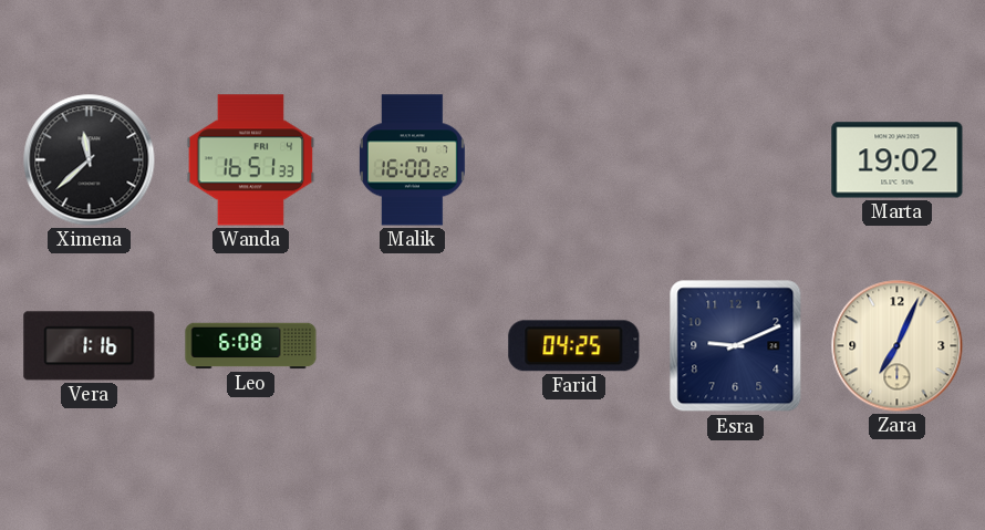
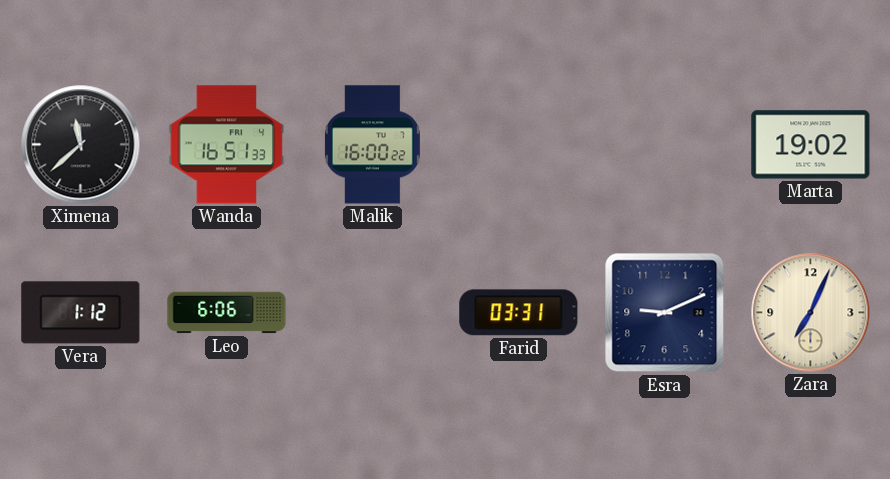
Vera: 1:16 -> 1:12
Leo: 6:08 -> 6:06
Farid: 04:25 -> 03:31
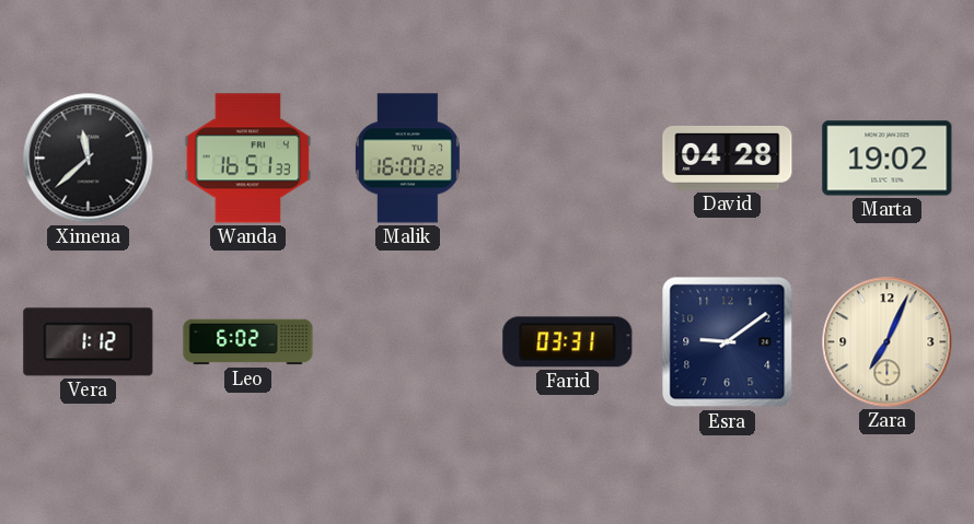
David: none -> 04:28
Leo: 6:06 -> 6:02
Esra: 9:11 -> 9:09
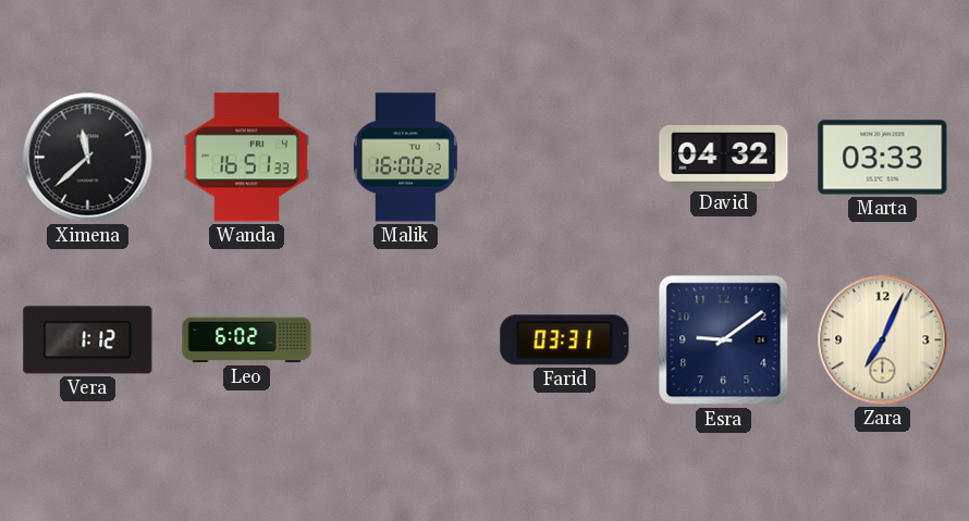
David: 04:28 -> 04:32
Marta: 19:02 -> 03:33
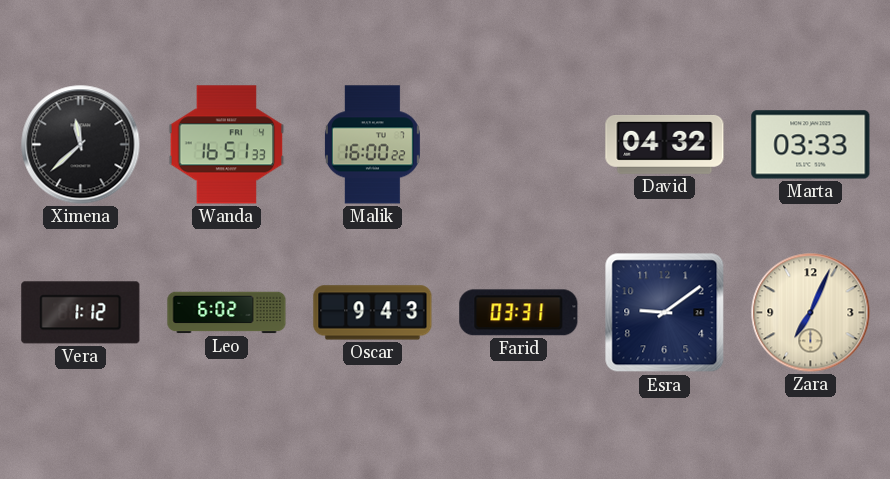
Oscar: none -> 9:43
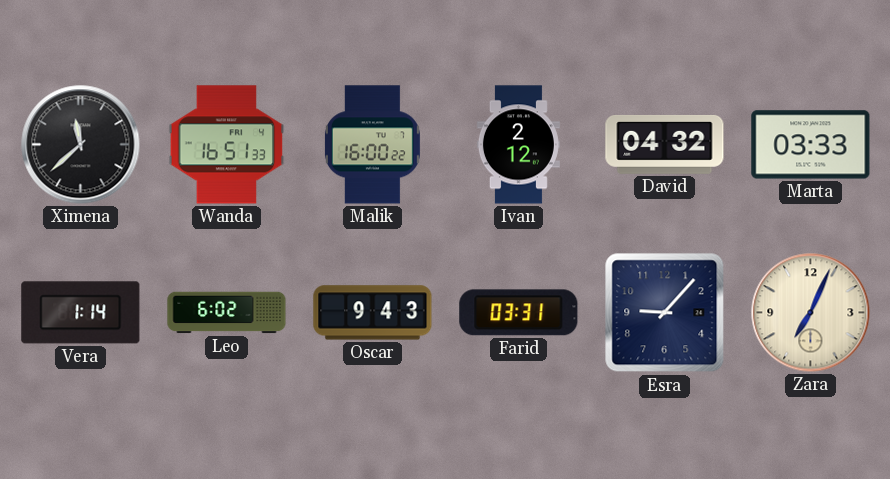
Ivan: none -> 2:12
Vera: 1:12 -> 1:14
Esra: 9:09 -> 9:07
